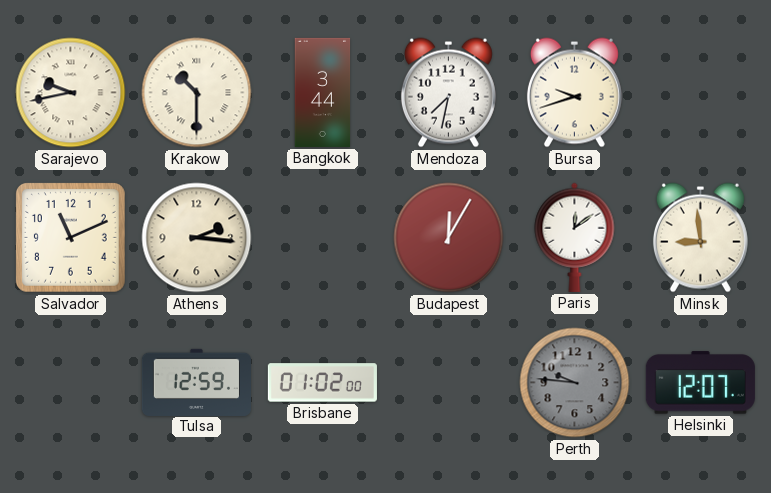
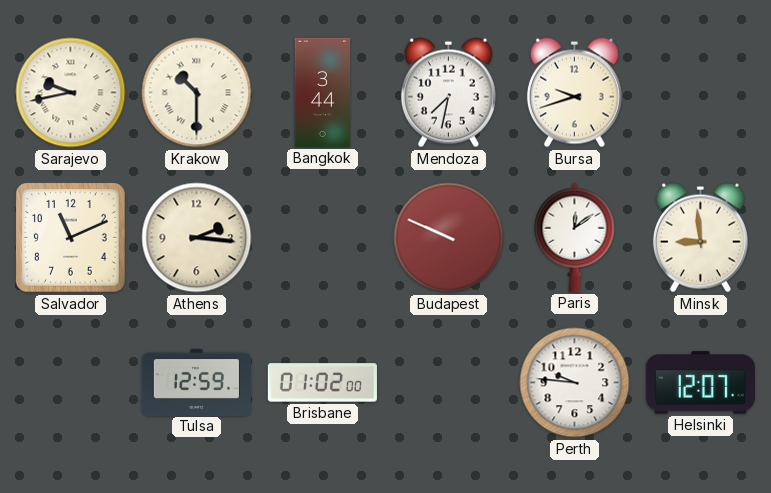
Budapest: 12:05 -> 9:49
Perth dial: grey -> white
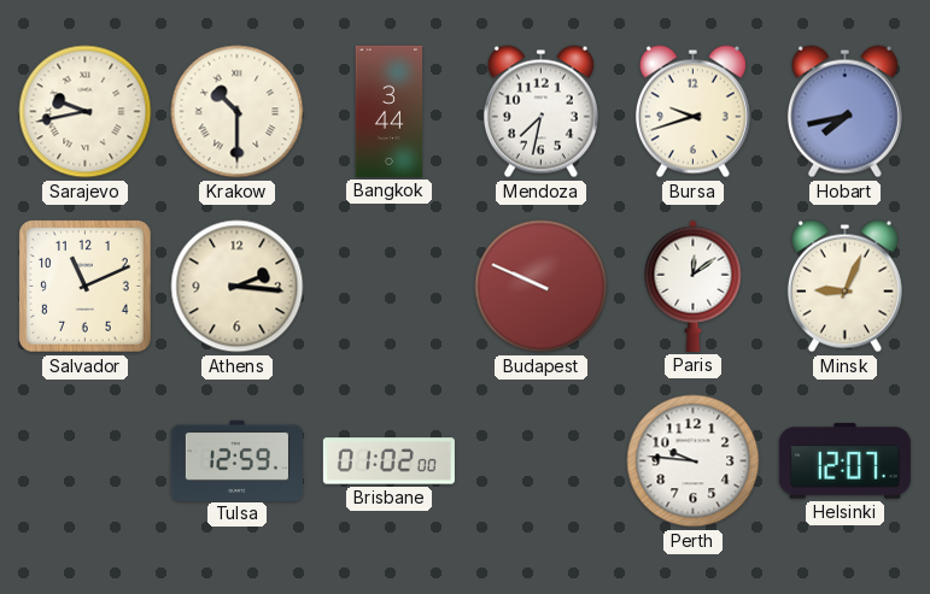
Hobart: none -> 7:43
Minsk: 8:59 -> 9:04
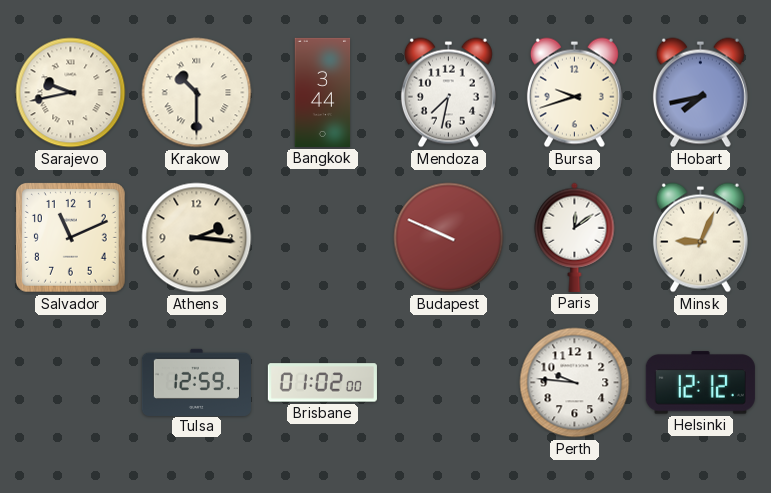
Helsinki: 12:07 -> 12:12
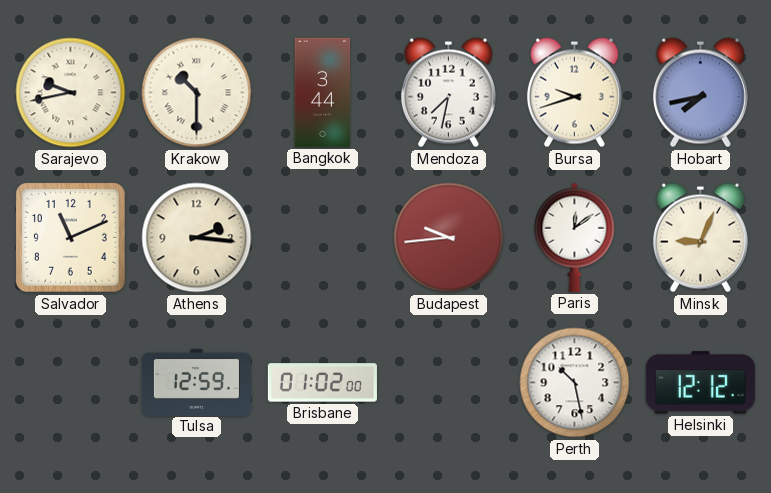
Budapest: 9:49 -> 9:44
Perth: 9:46 -> 10:28
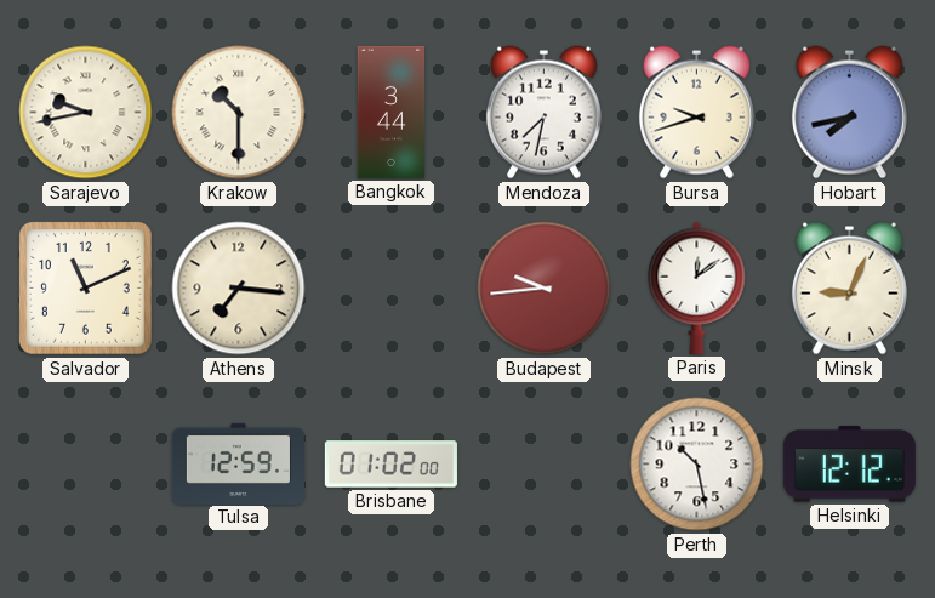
Athens: 2:16 -> 7:16
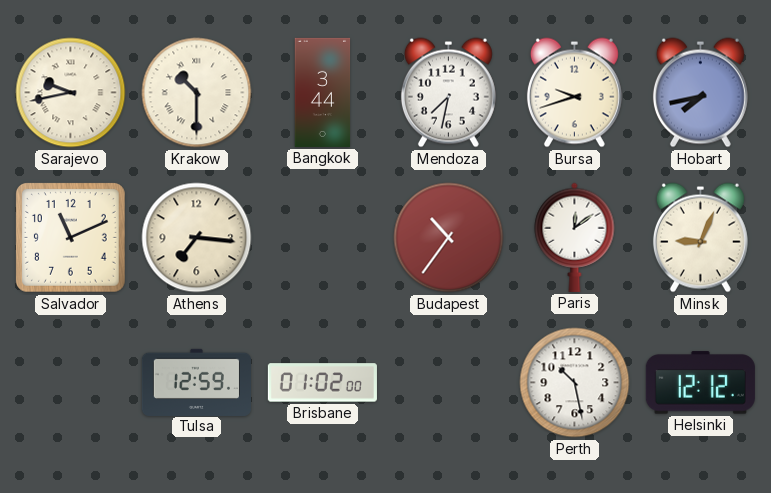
Budapest: 9:44 -> 10:36
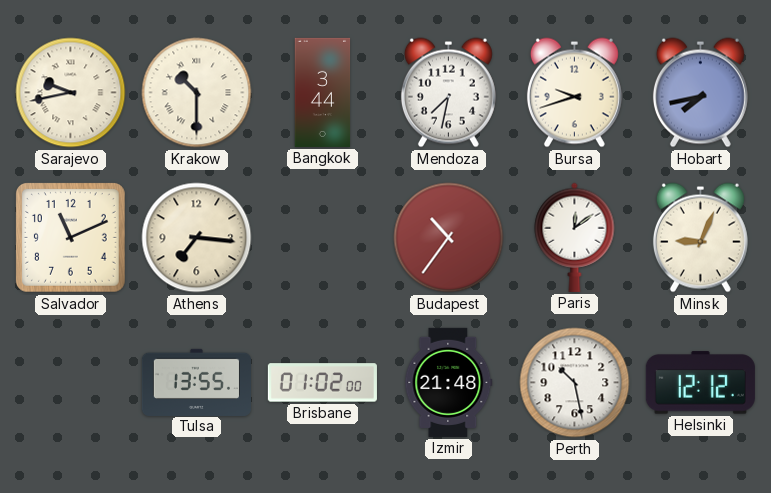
Tulsa: 12:59 -> 13:55
Izmir: none -> 21:48
